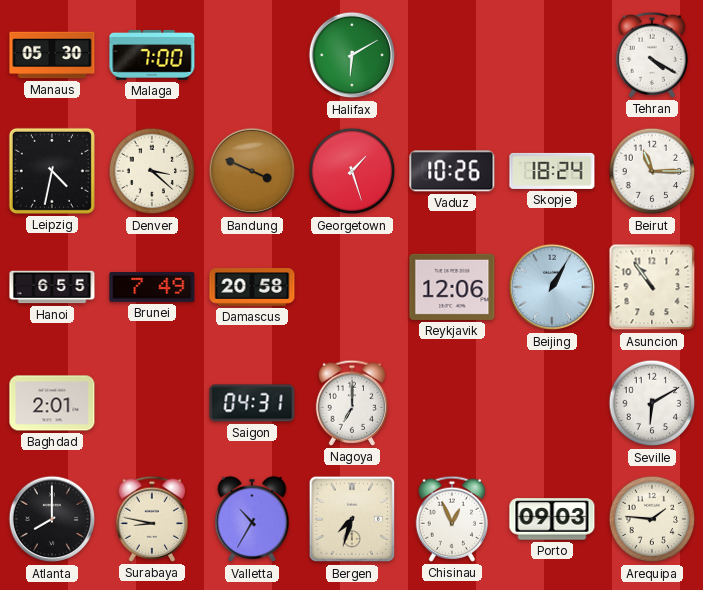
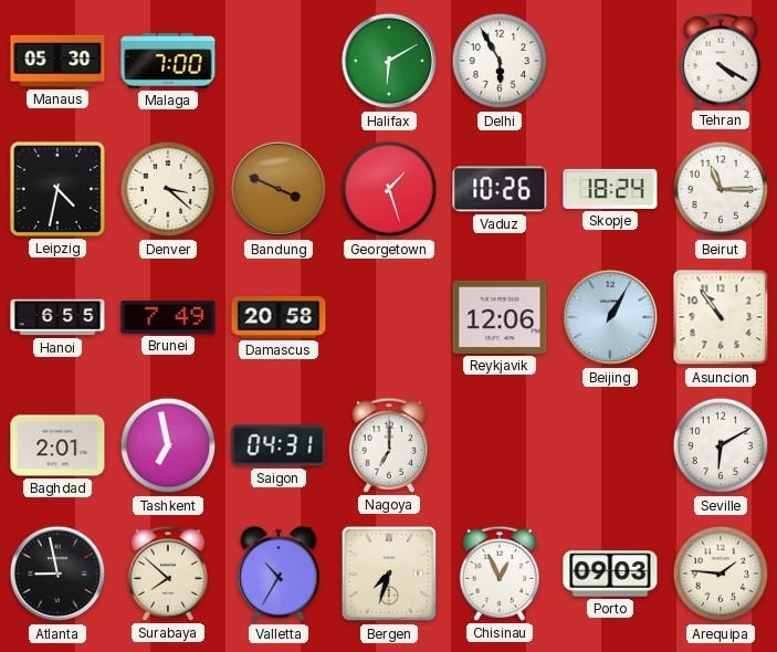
Delhi: none -> 5:55
Tashkent: none -> 6:58
Atlanta: 8:00 -> 8:58
Surabaya: 8:47 -> 7:52
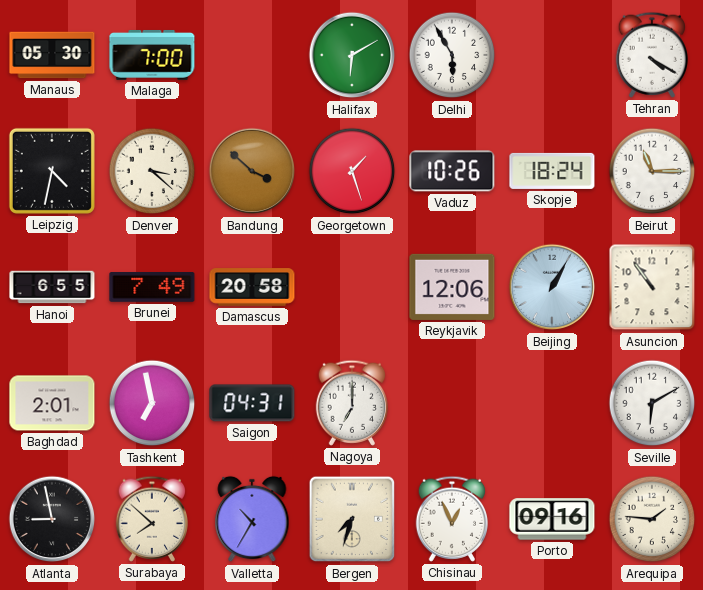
Bandung: 3:49 -> 3:52
Porto: 09:03 -> 09:16
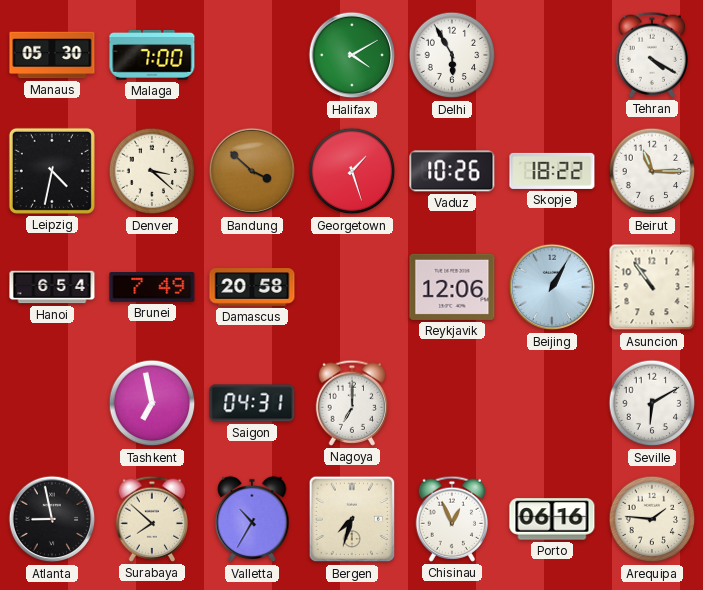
Halifax: 6:10 -> 4:10
Skopje: 18:24 -> 18:22
Hanoi: 6:55 -> 6:54
Baghdad: 2:01 -> none
Porto: 09:16 -> 06:16
